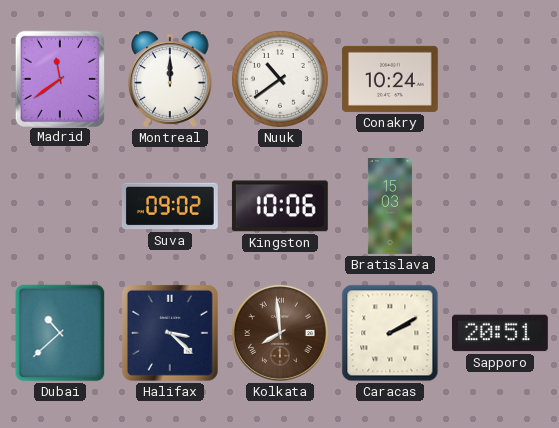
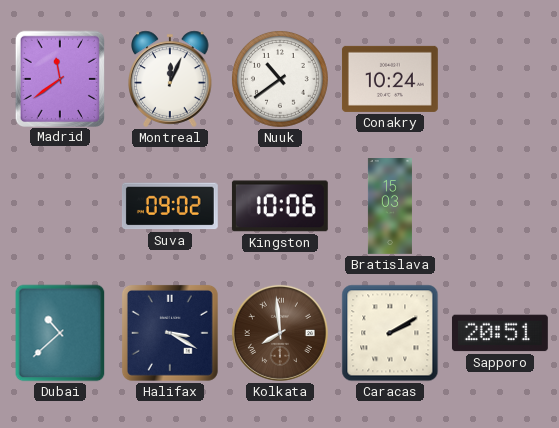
Montreal: 12:00 -> 12:04
Halifax: 3:22 -> 3:20
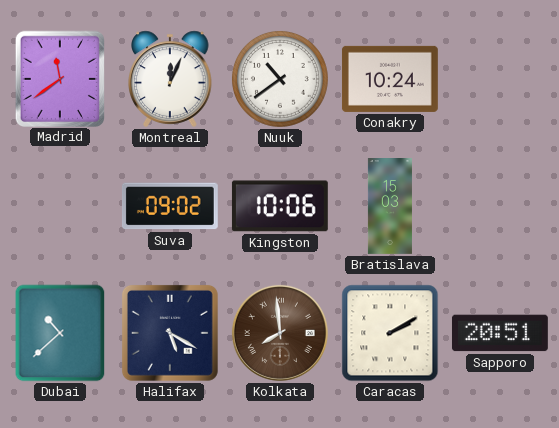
Halifax: 3:20 -> 5:20
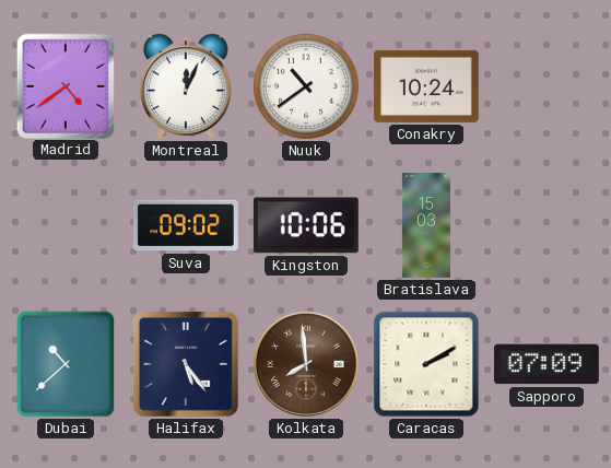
Madrid: 11:39 -> 4:39
Halifax: 5:20 -> 5:24
Sapporo: 20:51 -> 07:09
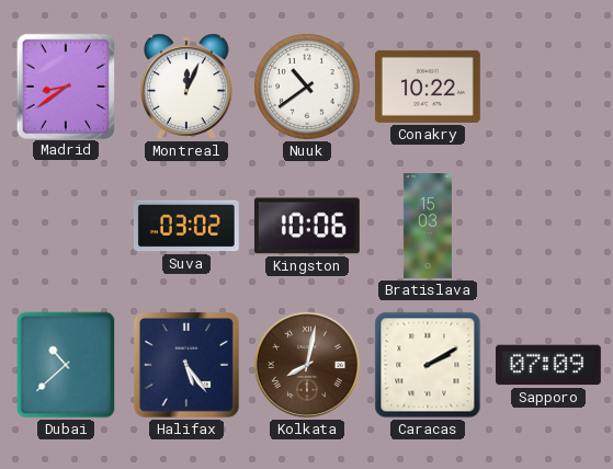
Madrid: 4:39 -> 8:39
Conakry: 10:24 -> 10:22
Suva: 09:02 -> 03:02
Kolkata: 7:59 -> 8:02
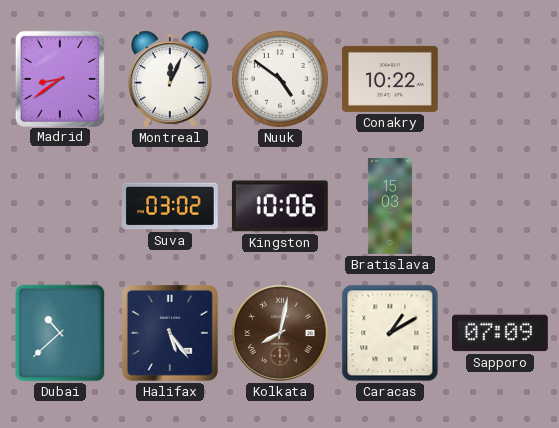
Nuuk: 10:39 -> 4:51
Caracas: 2:10 -> 1:10
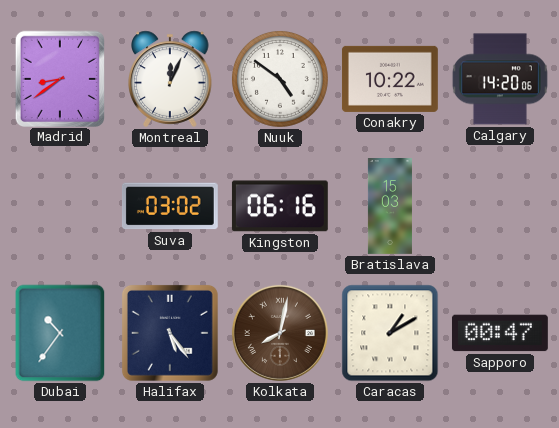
Calgary: none -> 14:20
Kingston: 10:06 -> 06:16
Dubai: 10:38 -> 10:36
Sapporo: 07:09 -> 00:47
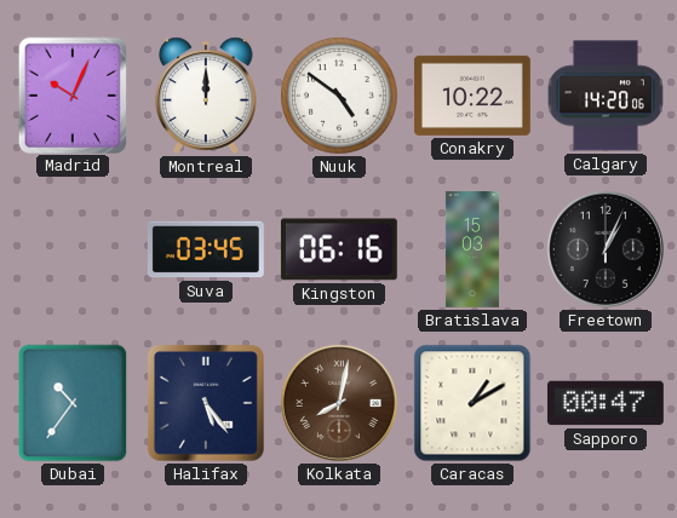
Madrid: 8:39 -> 10:04
Montreal: 12:04 -> 12:00
Suva: 03:02 -> 03:45
Freetown: none -> 1:04
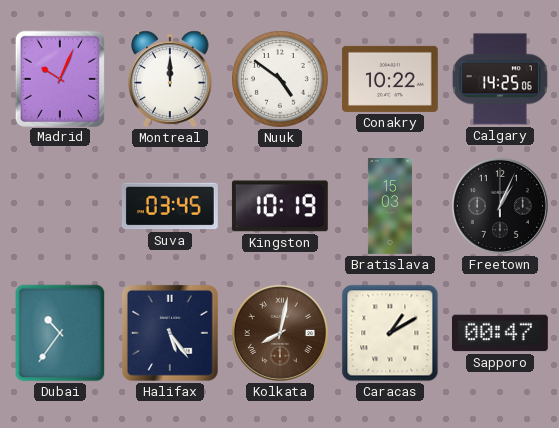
Calgary: 14:20 -> 14:25
Kingston: 06:16 -> 10:19
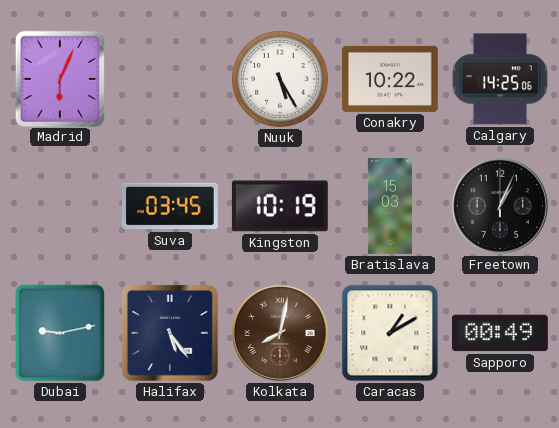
Madrid: 10:04 -> 6:04
Montreal: 12:00 -> none
Nuuk: 4:51 -> 5:25
Dubai: 10:36 -> 9:13
Sapporo: 00:47 -> 00:49
